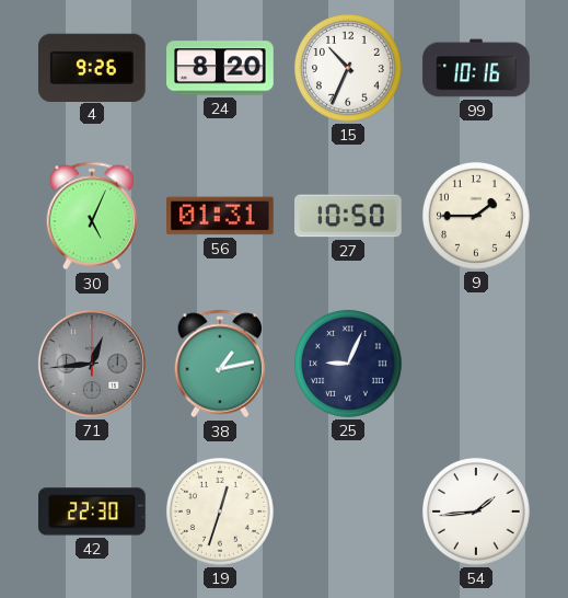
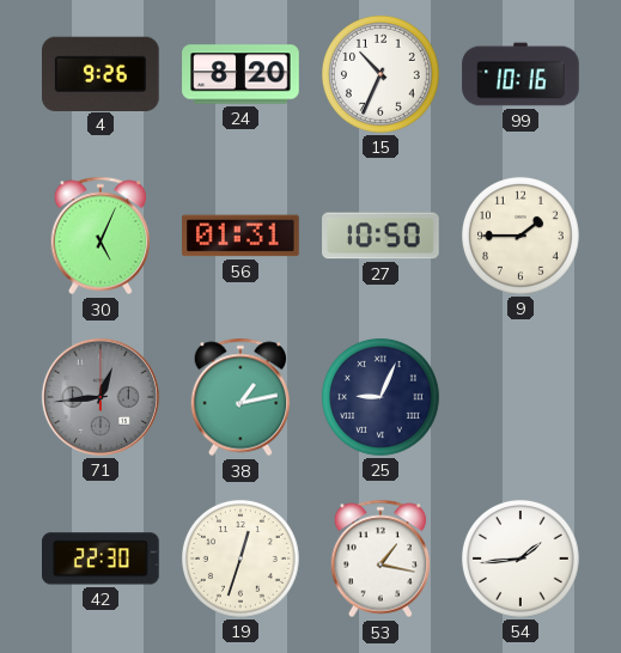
53: none -> 1:17
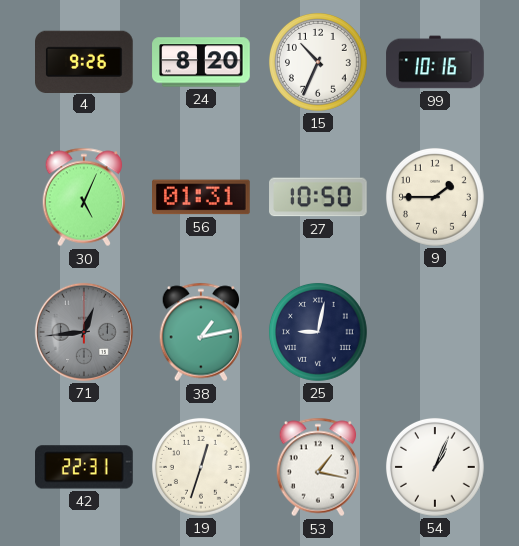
25: 9:04 -> 9:02
42: 22:30 -> 22:31
54: 1:44 -> 1:04
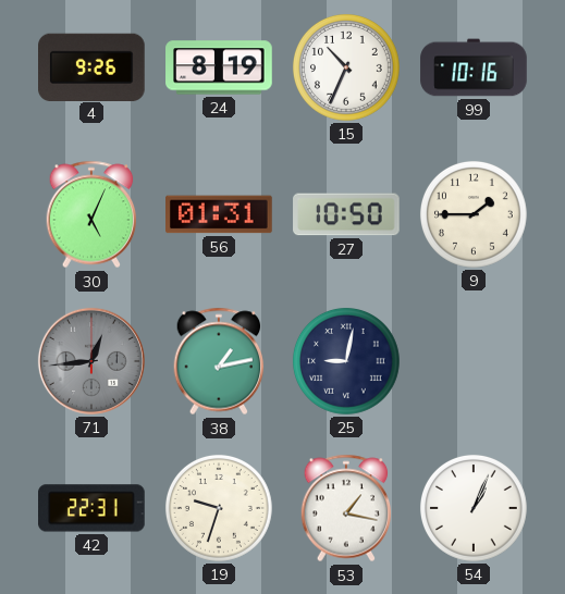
24: 8:20 -> 8:19
19: 12:33 -> 9:33
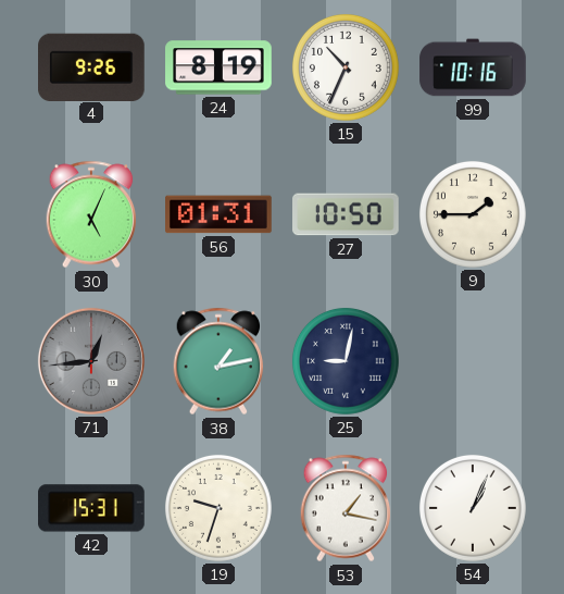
42: 22:31 -> 15:31
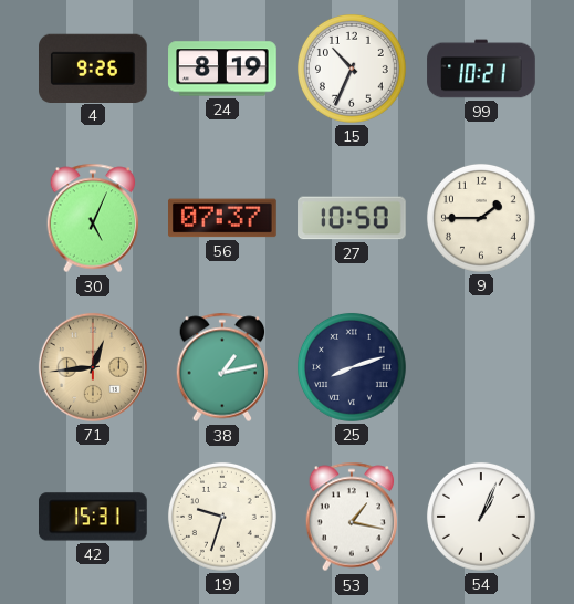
99: 10:16 -> 10:21
56: 01:31 -> 07:37
71 dial: grey -> champagne
25: 9:02 -> 8:12
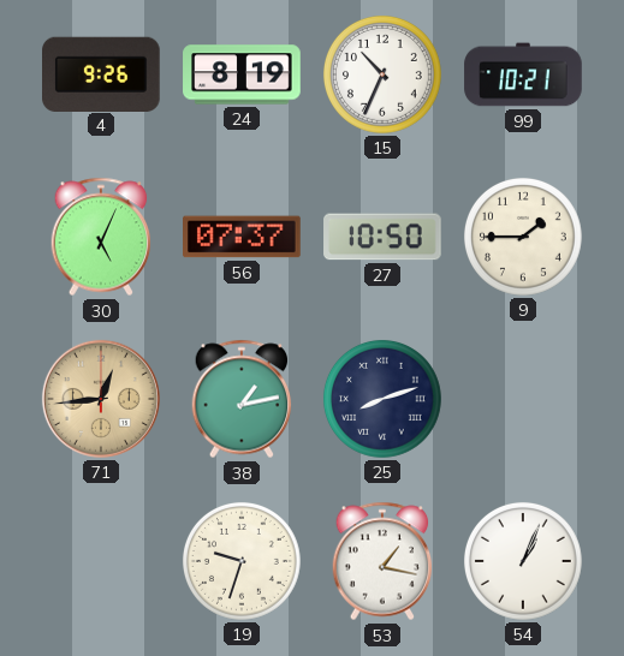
42: 15:31 -> none
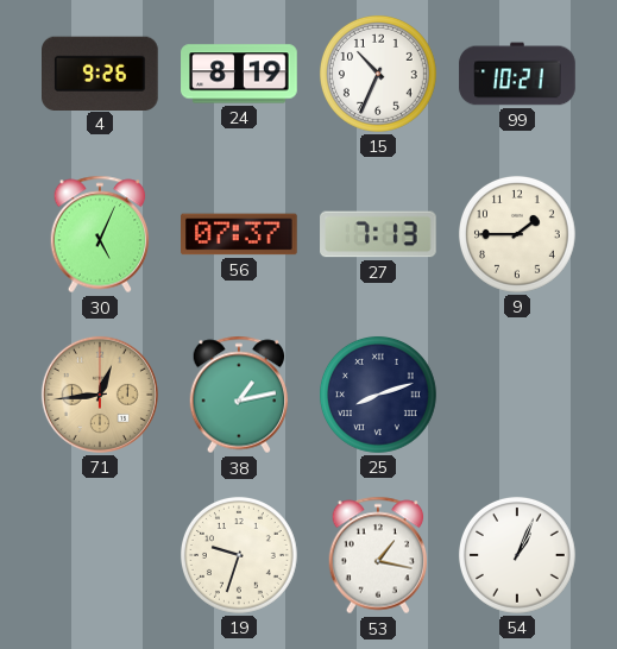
27: 10:50 -> 7:13
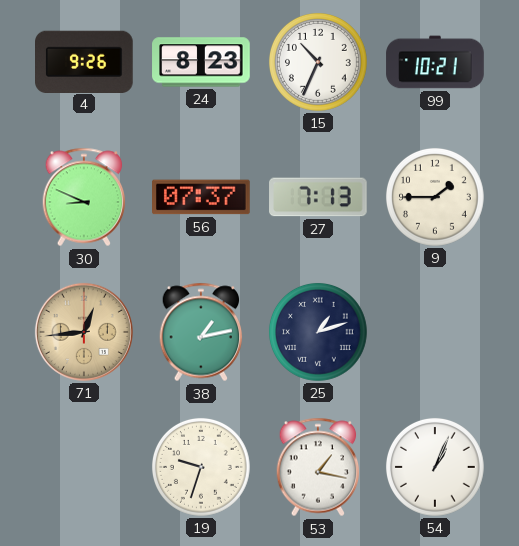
24: 8:19 -> 8:23
30: 5:04 -> 8:49
25: 8:12 -> 1:12
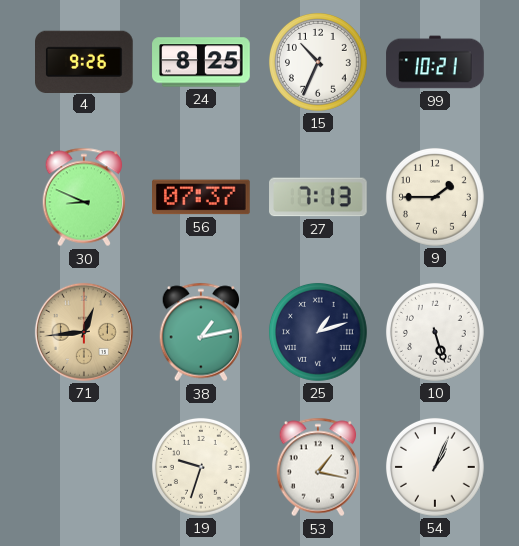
24: 8:23 -> 8:25
10: none -> 5:27
